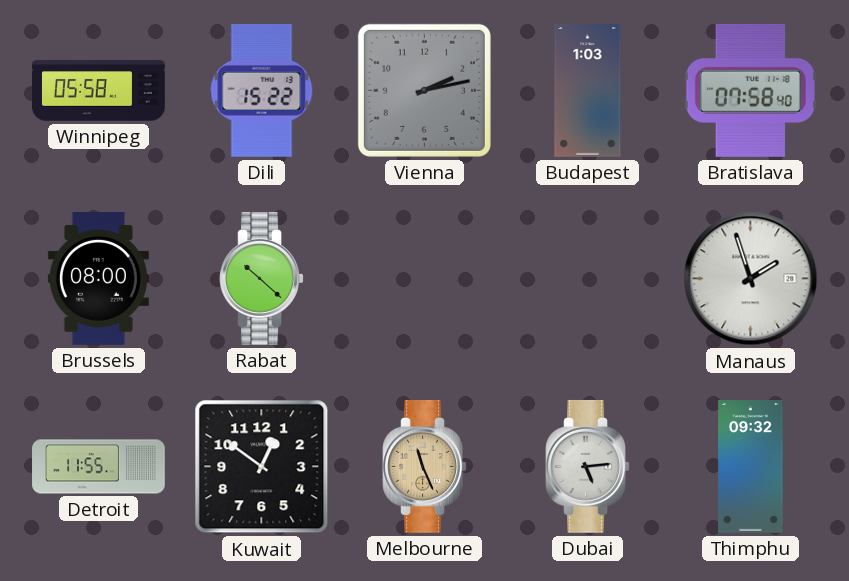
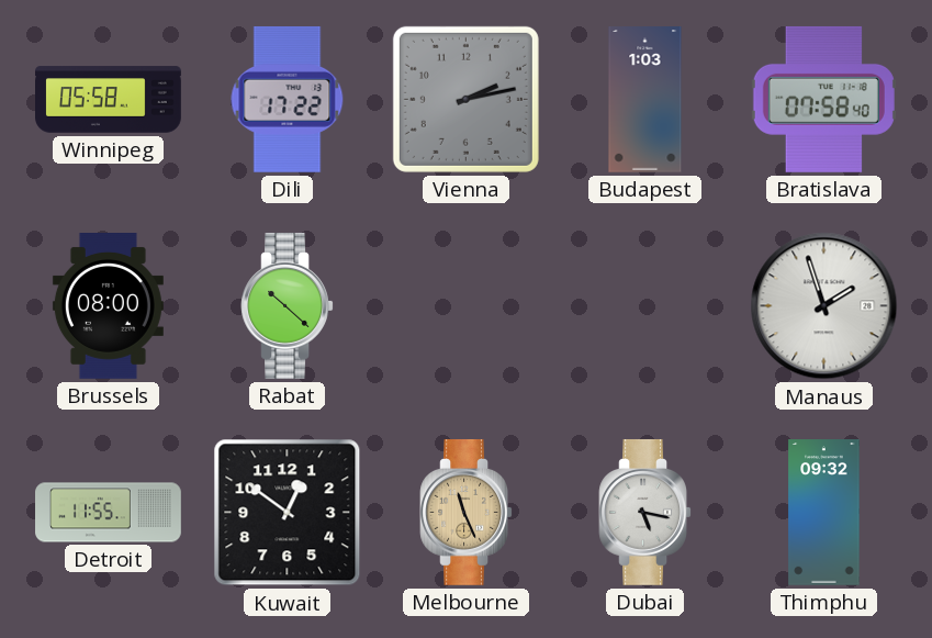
Dili: 15:22 -> 17:22
Dubai: 5:14 -> 5:17
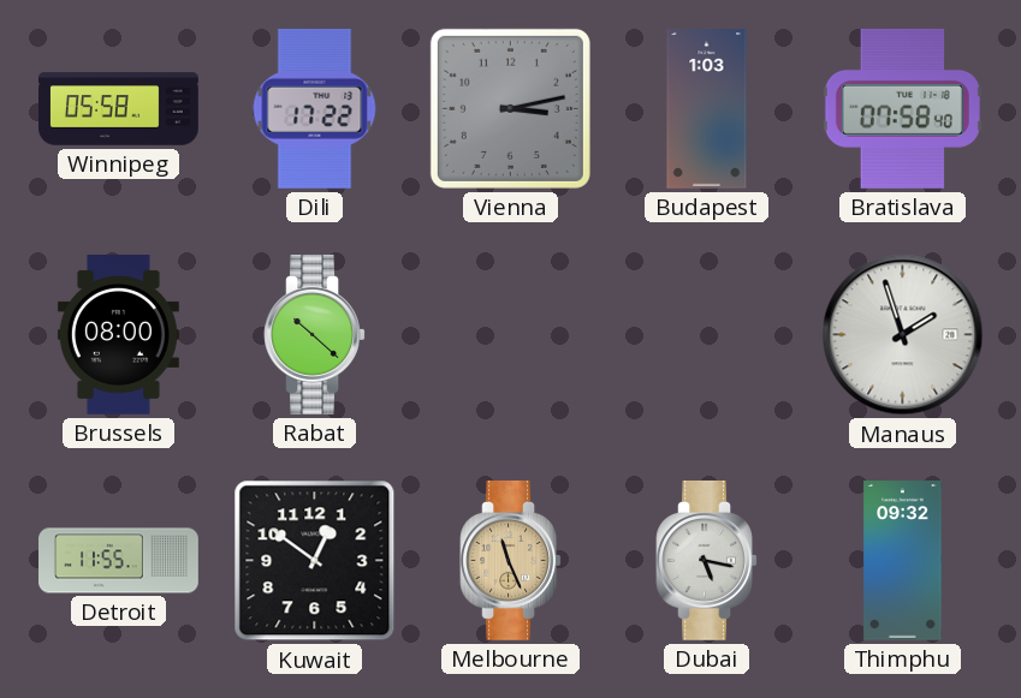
Vienna: 2:13 -> 3:13
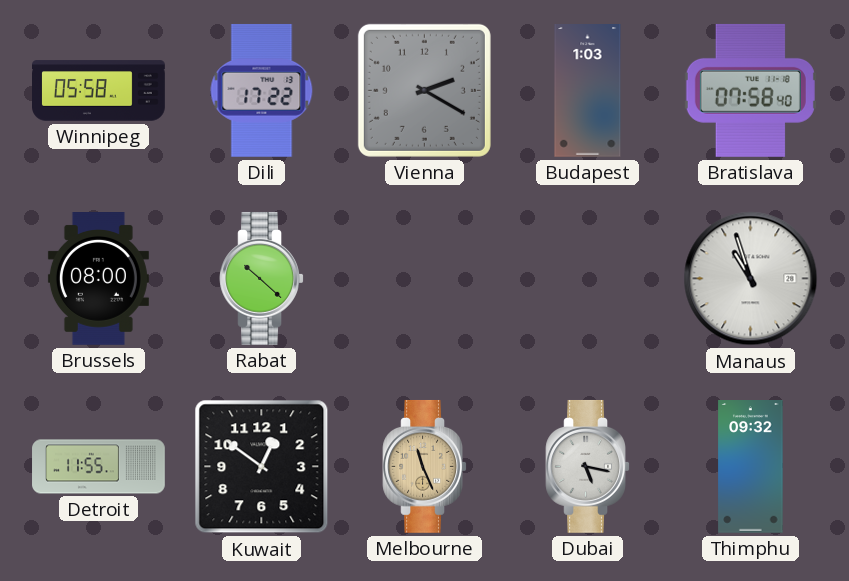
Vienna: 3:13 -> 2:20
Manaus: 1:57 -> 10:57
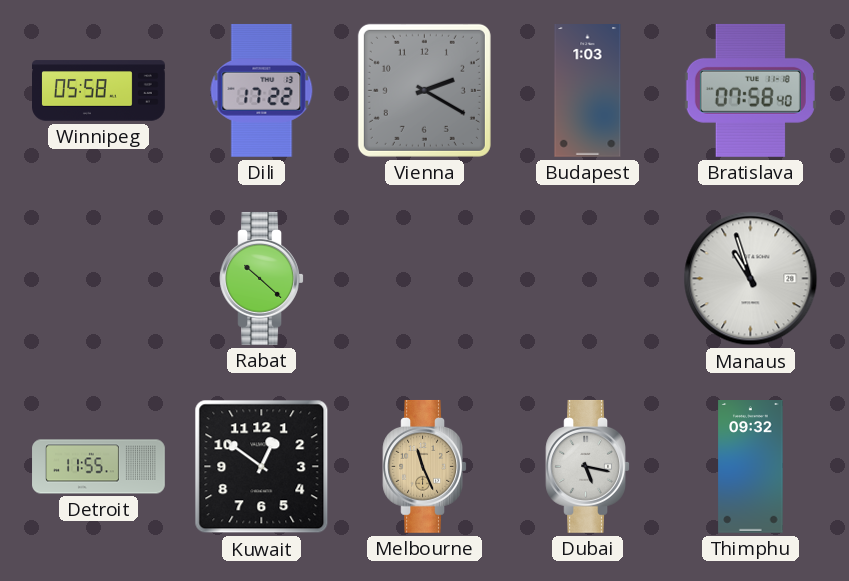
Brussels: 08:00 -> none
